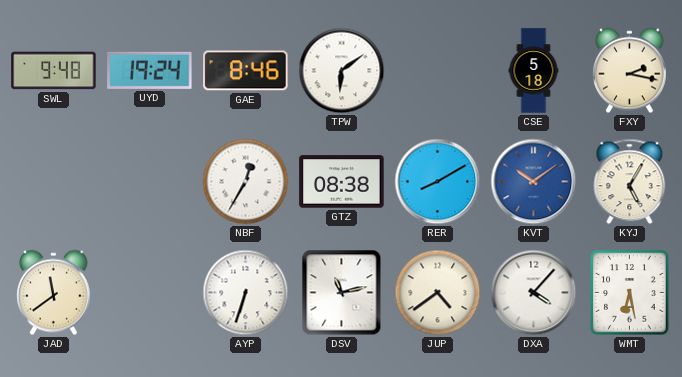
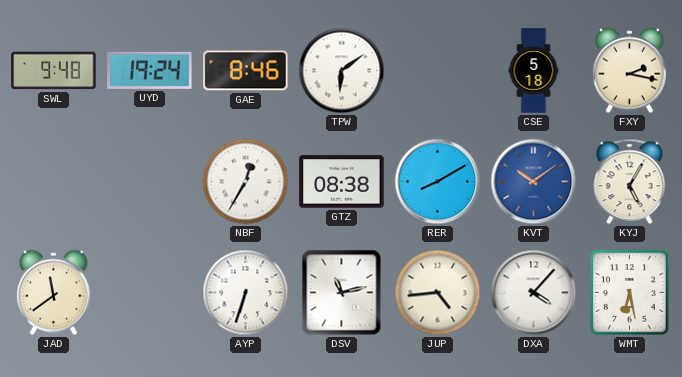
JUP: 4:39 -> 4:44
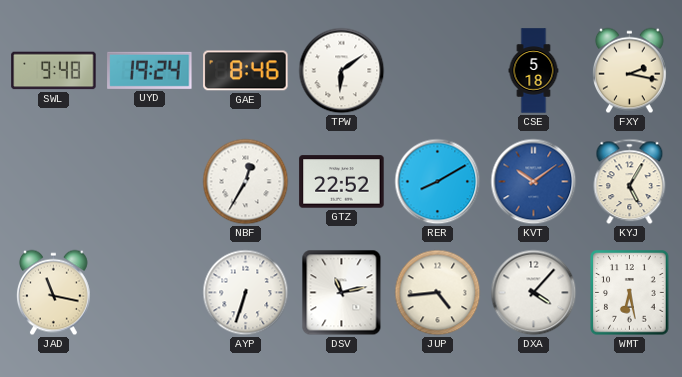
GTZ: 08:38 -> 22:52
JAD: 11:39 -> 11:17
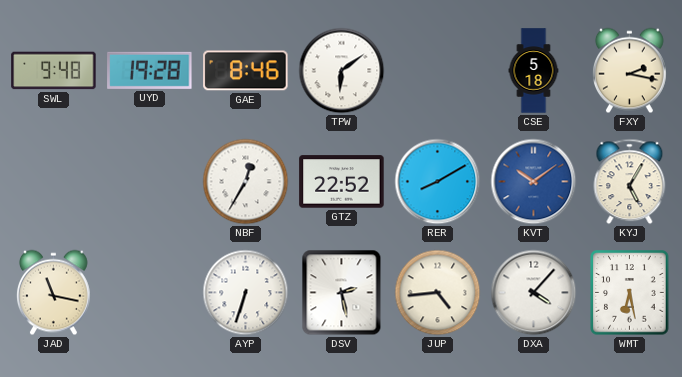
UYD: 19:24 -> 19:28
DSV: 11:13 -> 2:28
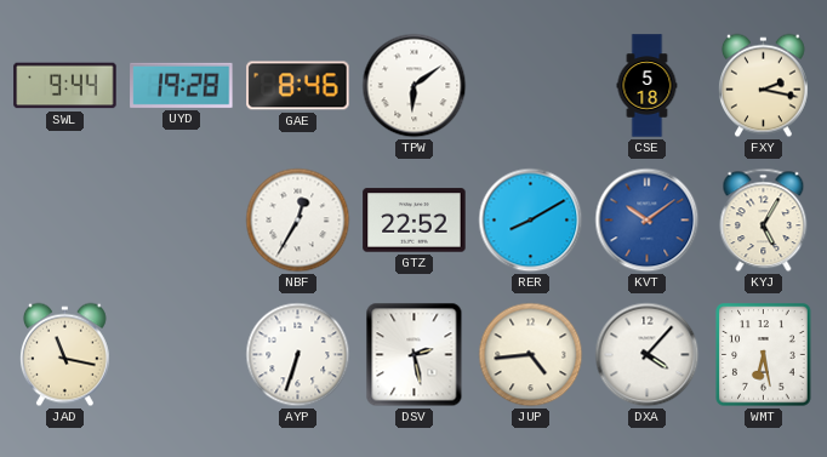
SWL: 9:48 -> 9:44
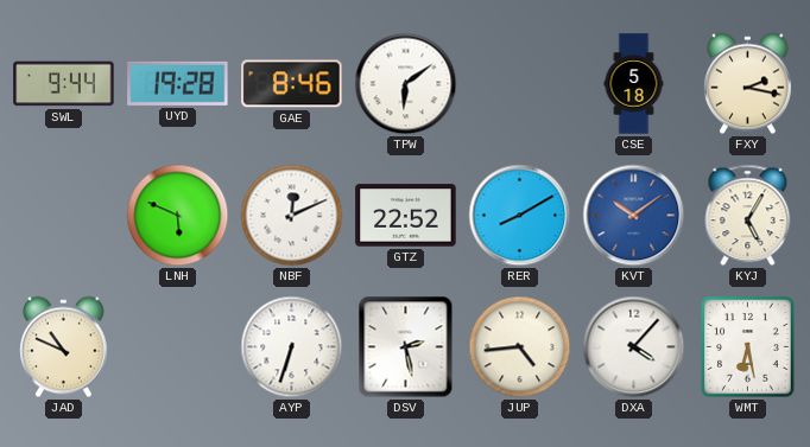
LNH: none -> 5:49
NBF: 12:35 -> 12:11
JAD: 11:17 -> 10:49
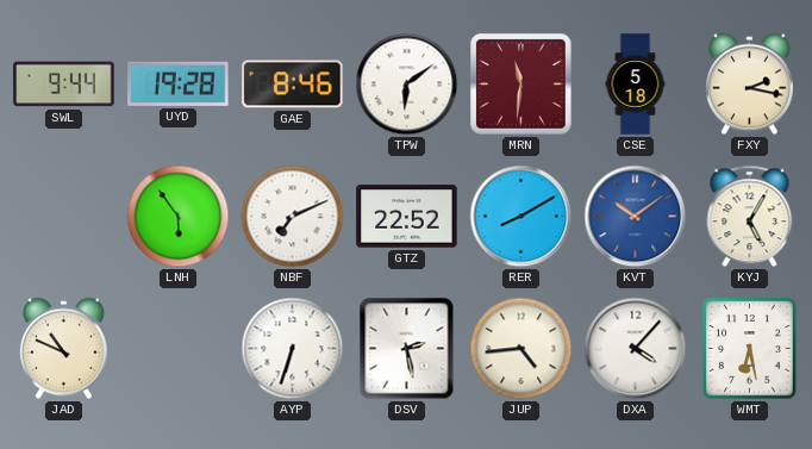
MRN: none -> 11:31
LNH: 5:49 -> 5:54
NBF: 12:11 -> 7:11
